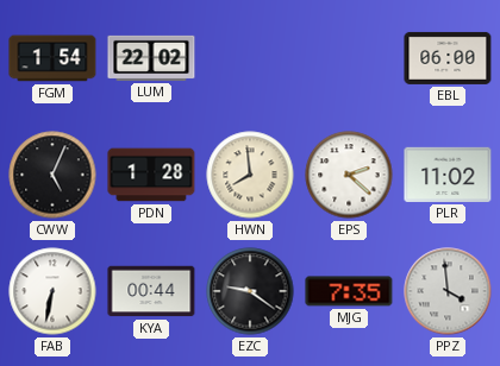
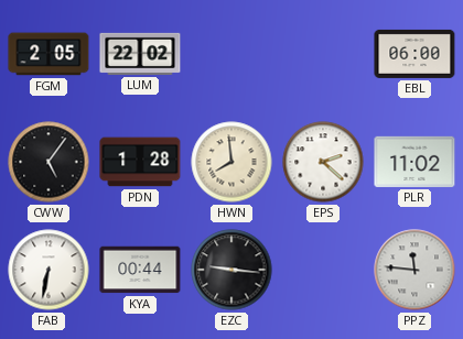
FGM: 1:54 -> 2:05
CWW: 5:04 -> 5:06
EZC: 9:21 -> 9:16
MJG: 7:35 -> none
PPZ: 3:59 -> 11:46
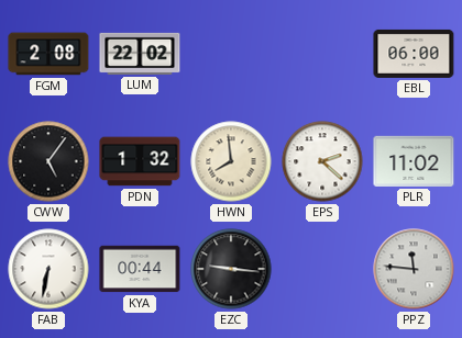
FGM: 2:05 -> 2:08
PDN: 1:28 -> 1:32
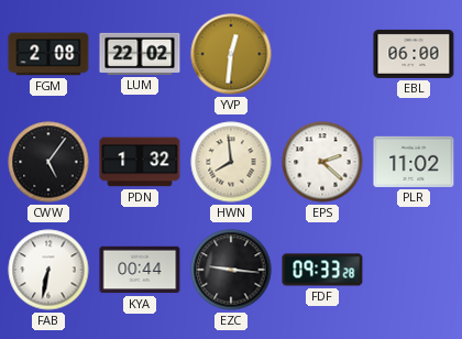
YVP: none -> 12:31
FDF: none -> 09:33
PPZ: 11:46 -> none
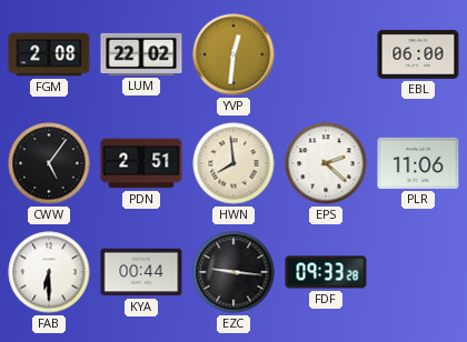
PDN: 1:32 -> 2:51
PLR: 11:02 -> 11:06
FAB: 6:32 -> 6:30
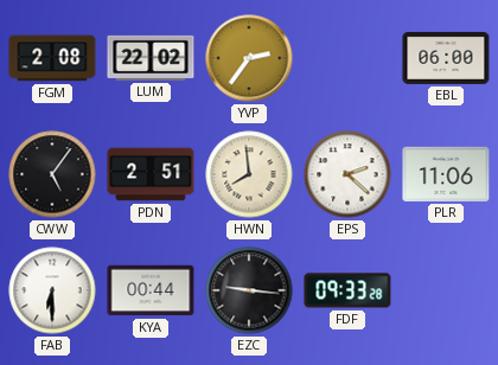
YVP: 12:31 -> 2:36
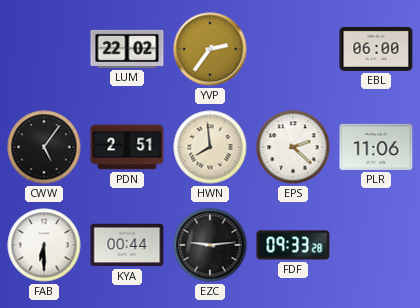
FGM: 2:08 -> none
EZC: 9:16 -> 9:14
